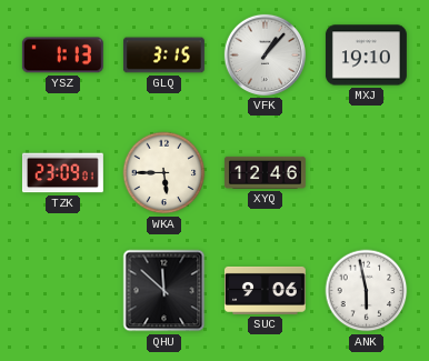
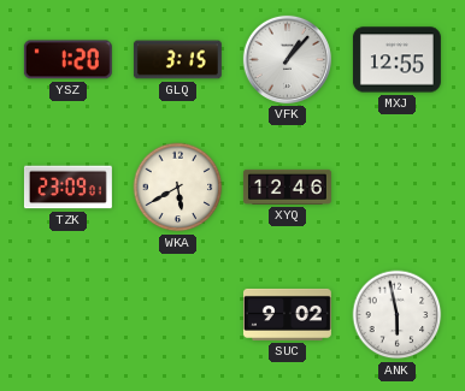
YSZ: 1:13 -> 1:20
MXJ: 19:10 -> 12:55
WKA: 5:45 -> 5:40
QHU: 11:52 -> none
SUC: 9:06 -> 9:02
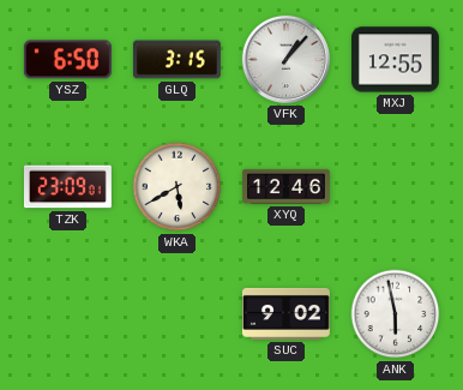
YSZ: 1:20 -> 6:50
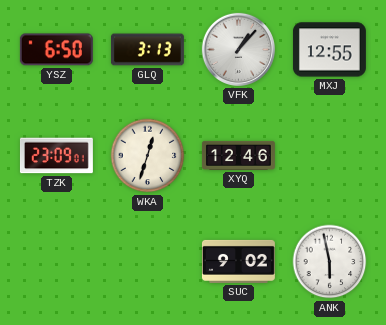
GLQ: 3:15 -> 3:13
WKA: 5:40 -> 12:33
